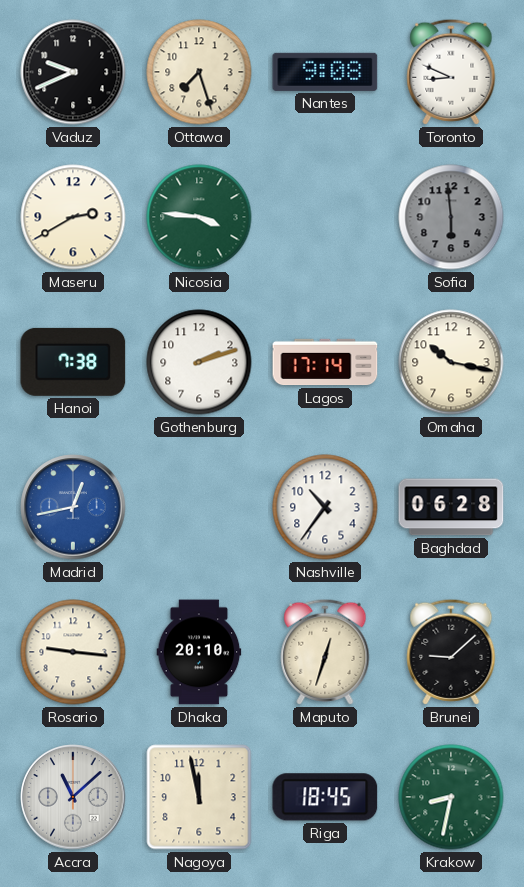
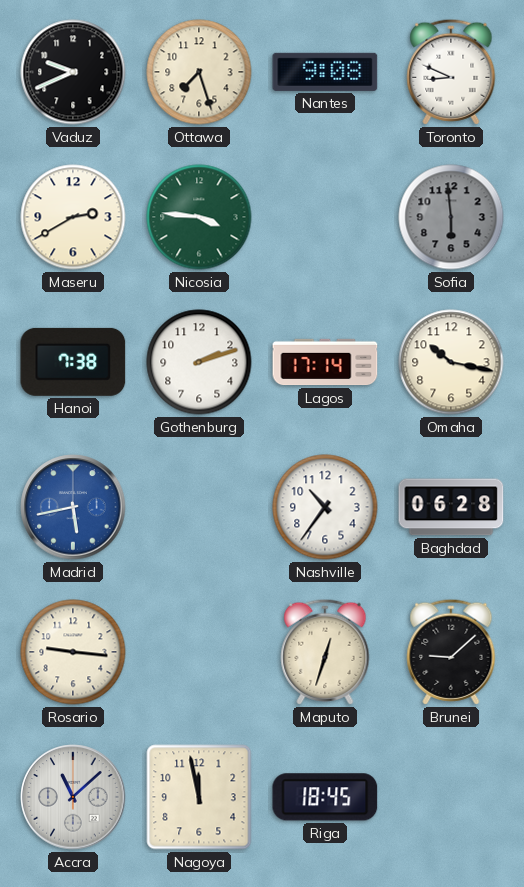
Madrid: 12:43 -> 5:43
Dhaka: 20:10 -> none
Krakow: 8:32 -> none
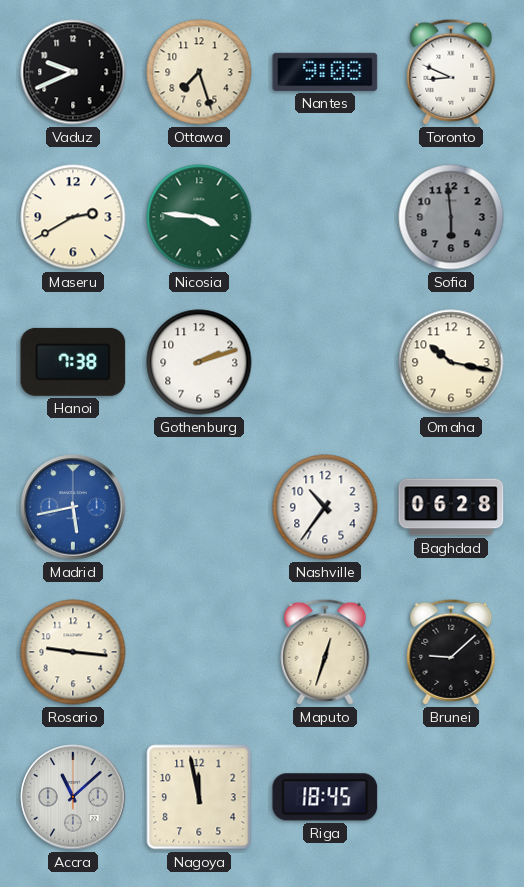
Lagos: 17:14 -> none
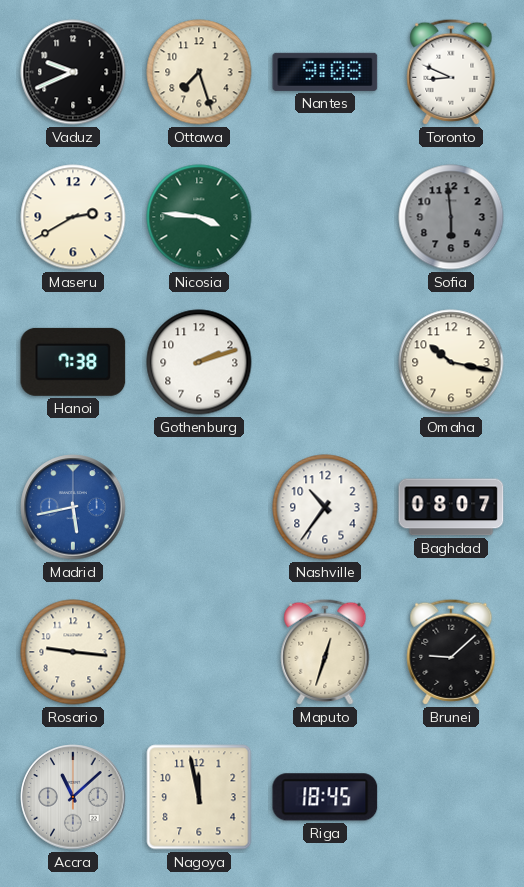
Baghdad: 06:28 -> 08:07
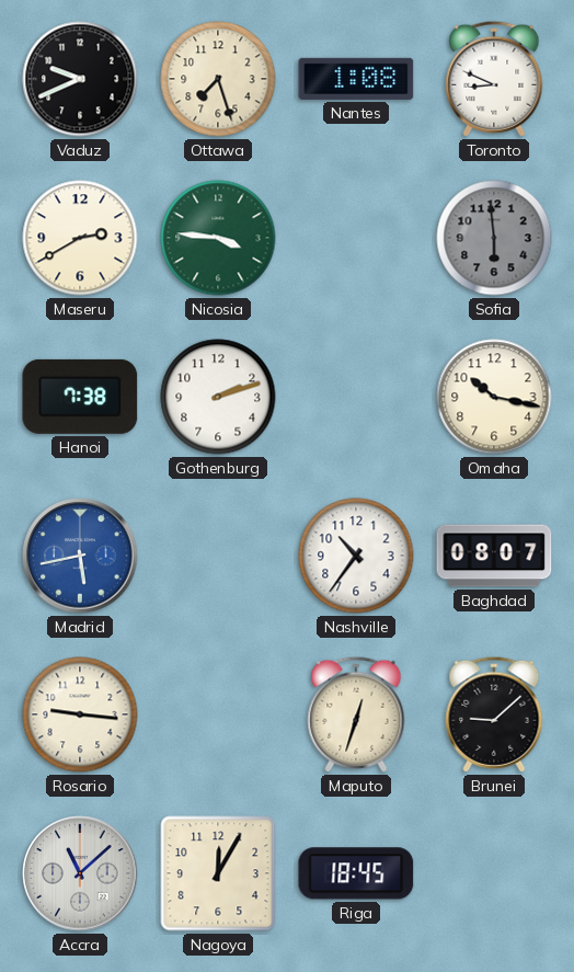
Nantes: 9:08 -> 1:08
Nagoya: 11:58 -> 12:05
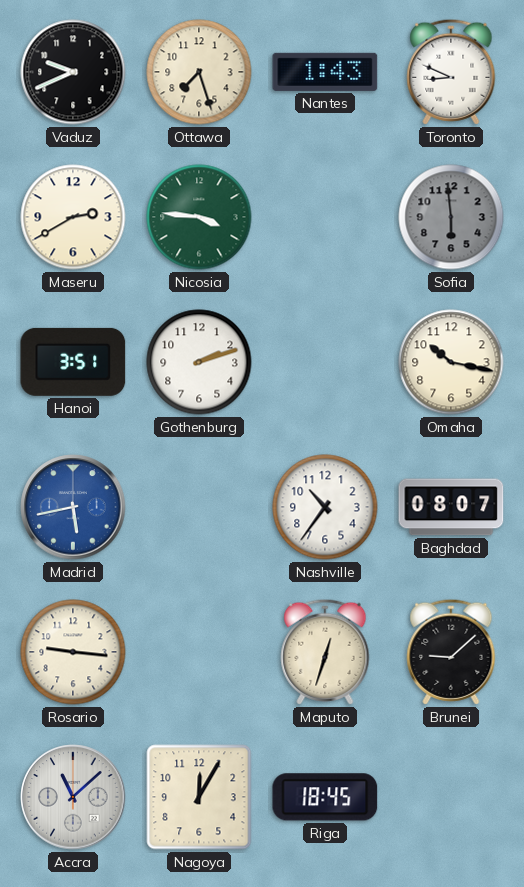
Nantes: 1:08 -> 1:43
Hanoi: 7:38 -> 3:51
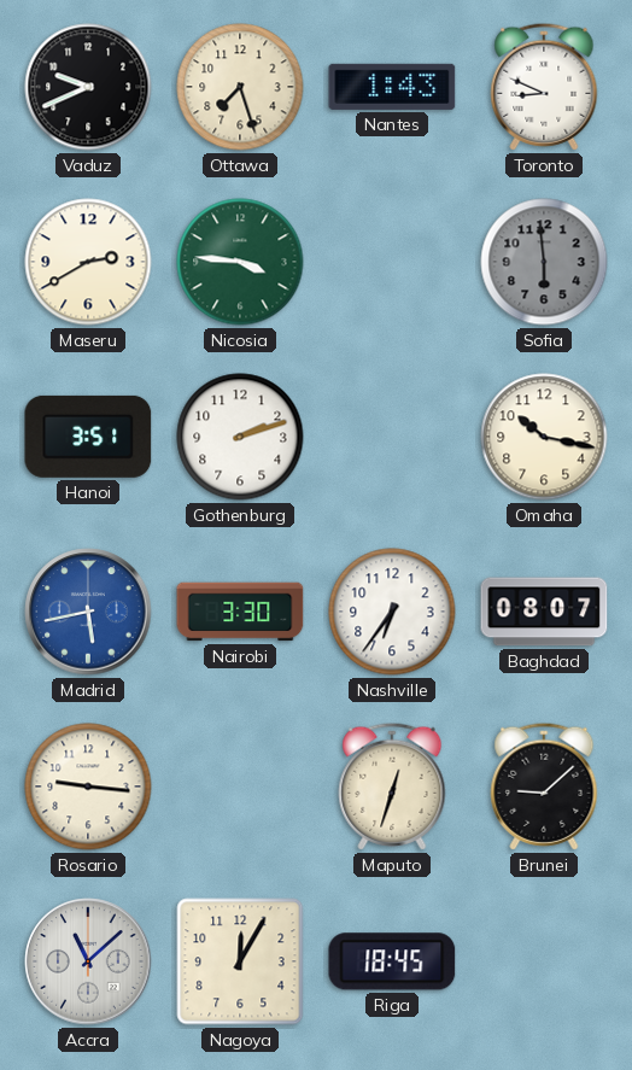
Nairobi: none -> 3:30
Nashville: 10:36 -> 6:36
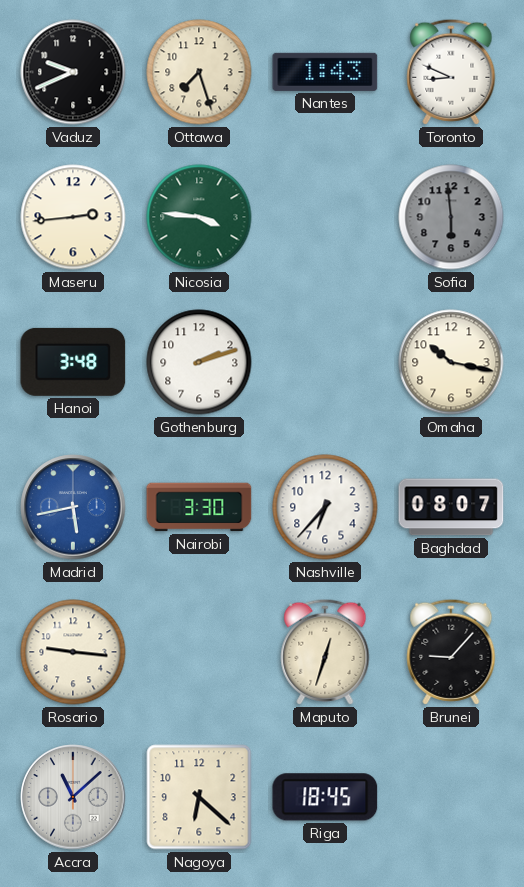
Maseru: 2:40 -> 2:44
Hanoi: 3:51 -> 3:48
Nashville: 6:36 -> 6:37
Brunei: 9:08 -> 9:07
Nagoya: 12:05 -> 6:22
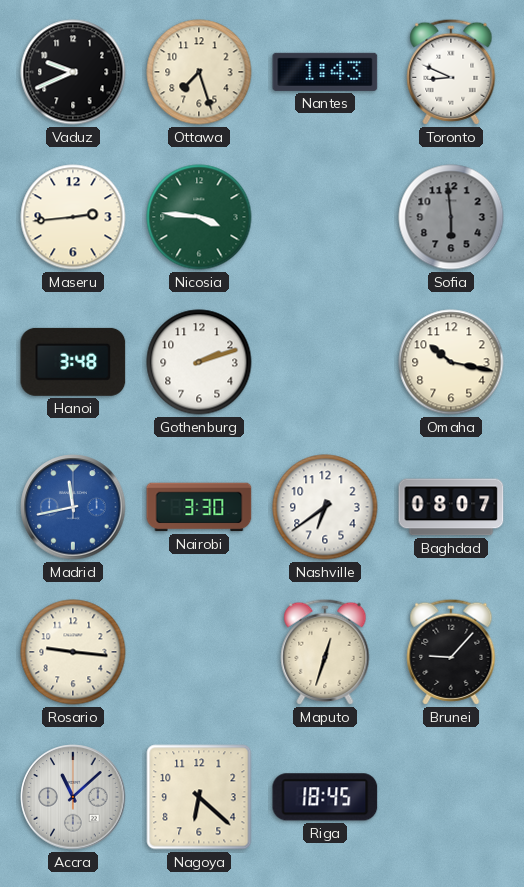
Madrid: 5:43 -> 11:43
Nashville: 6:37 -> 6:39
